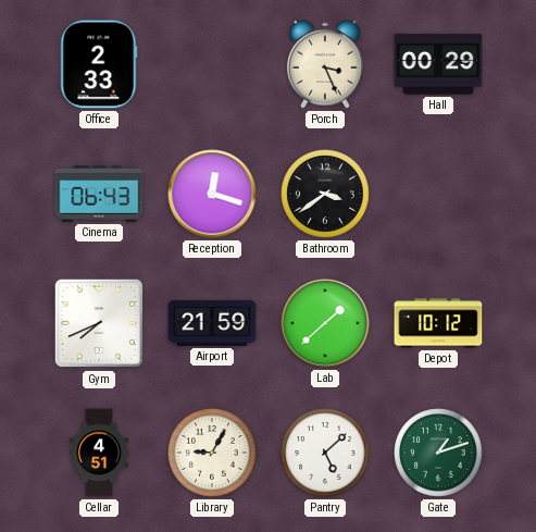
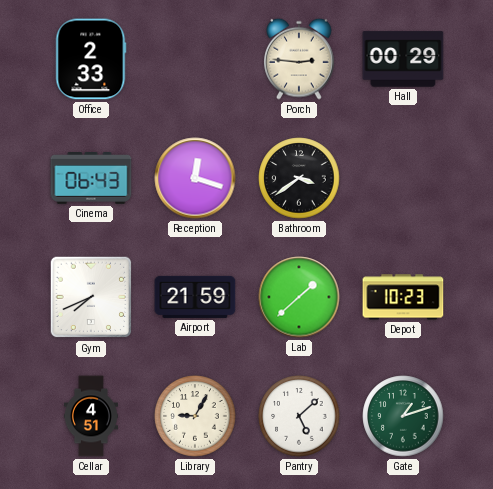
Porch: 3:26 -> 2:46
Depot: 10:12 -> 10:23
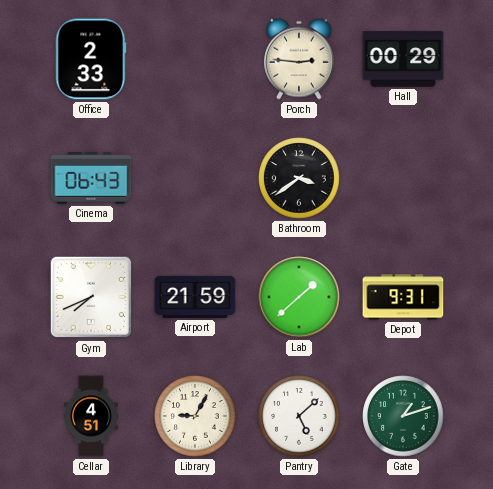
Reception: 12:18 -> none
Depot: 10:23 -> 9:31
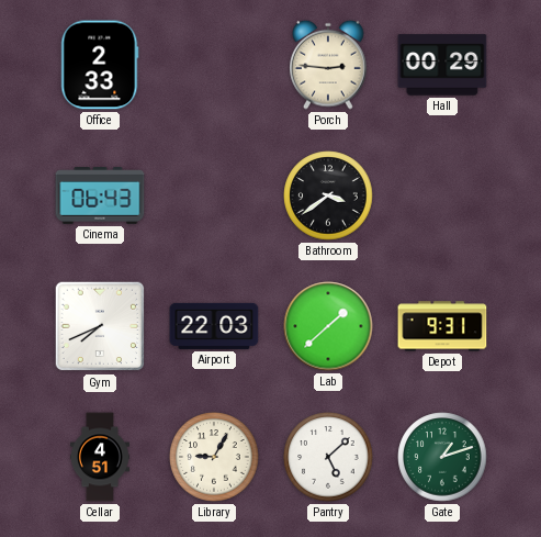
Airport: 21:59 -> 22:03
